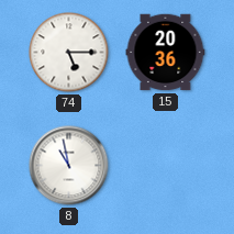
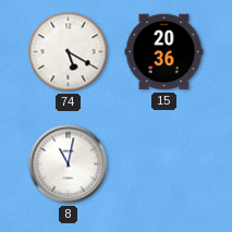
74: 5:15 -> 5:20
8: 10:58 -> 11:02
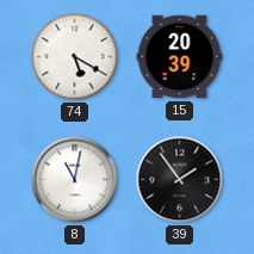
15: 20:36 -> 20:39
39: none -> 1:54
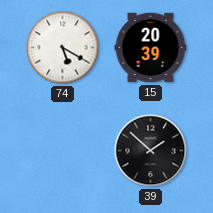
8: 11:02 -> none
39: 1:54 -> 1:52
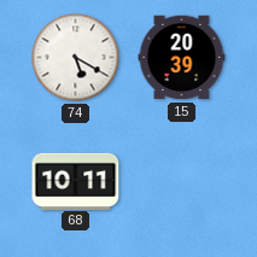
68: none -> 10:11
39: 1:52 -> none
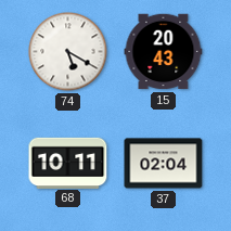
15: 20:39 -> 20:43
37: none -> 02:04
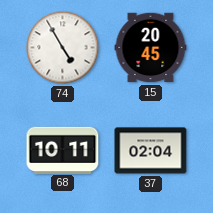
74: 5:20 -> 4:55
15: 20:43 -> 20:45
